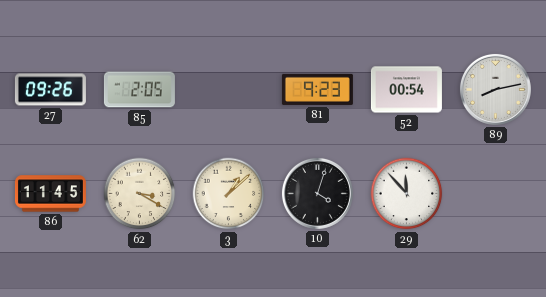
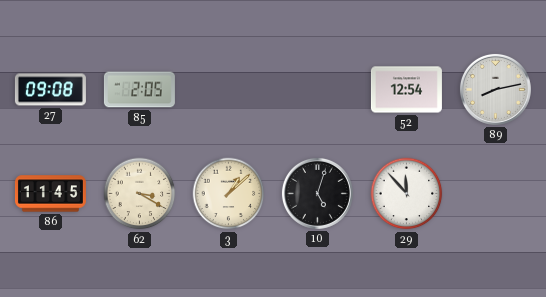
27: 09:26 -> 09:08
81: 9:23 -> none
52: 00:54 -> 12:54
10: 4:03 -> 5:03
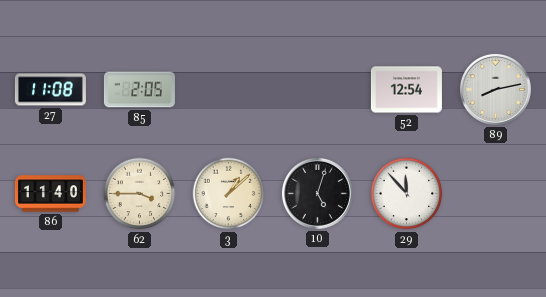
27: 09:08 -> 11:08
86: 11:45 -> 11:40
62: 3:20 -> 3:45
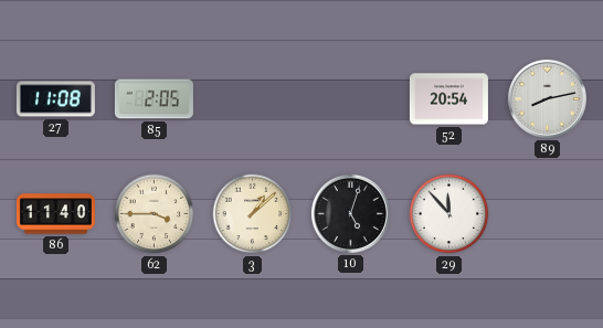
52: 12:54 -> 20:54
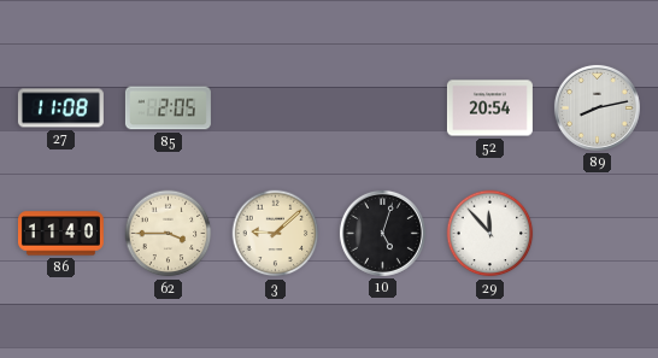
3: 1:08 -> 9:08
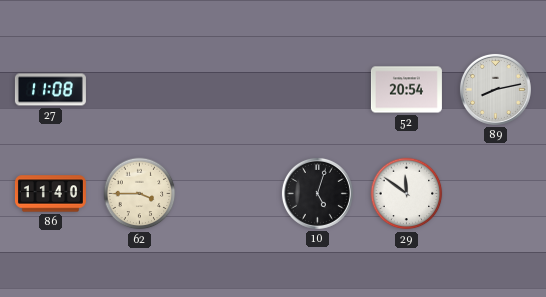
85: 2:05 -> none
3: 9:08 -> none
29: 11:53 -> 11:51
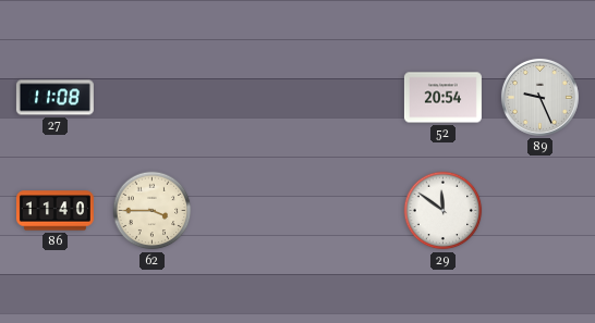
89: 8:13 -> 9:26
10: 5:03 -> none
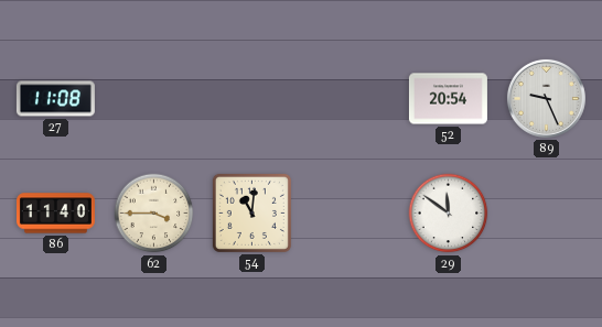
54: none -> 11:01
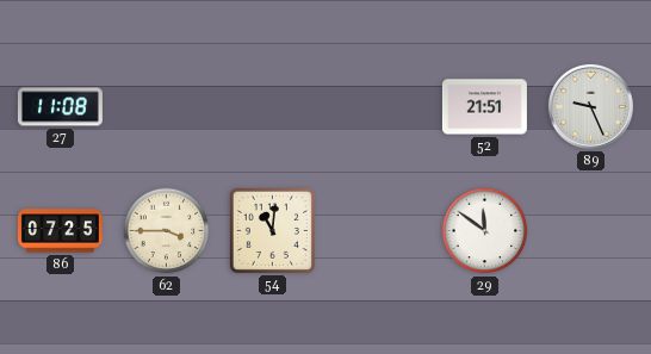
52: 20:54 -> 21:51
86: 11:40 -> 07:25
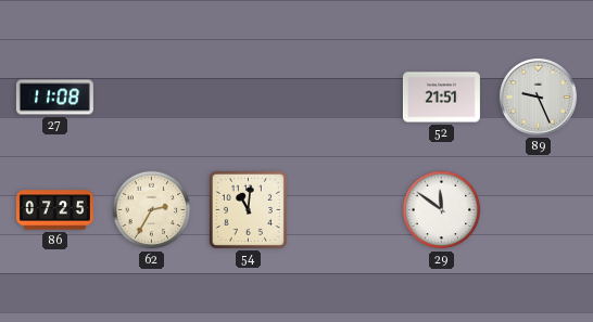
62: 3:45 -> 2:35
